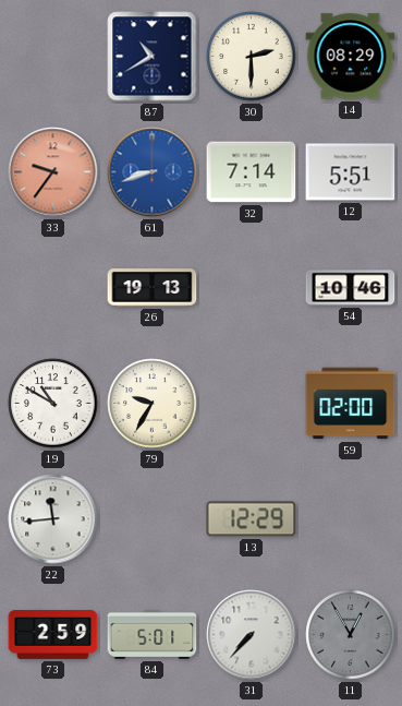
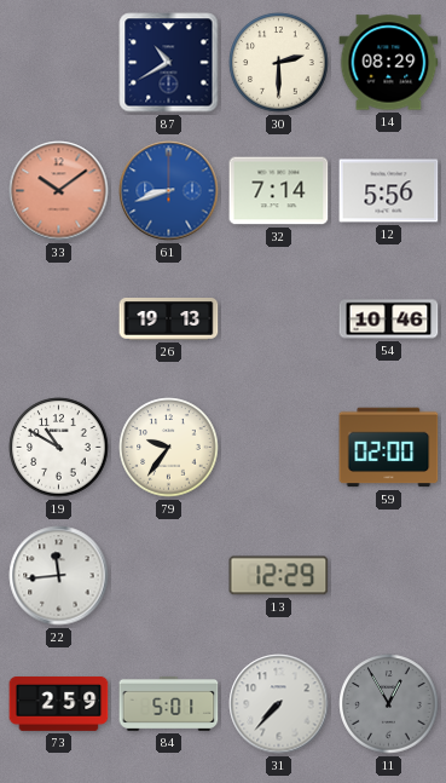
33: 9:36 -> 10:09
12: 5:51 -> 5:56
79: 9:35 -> 9:36
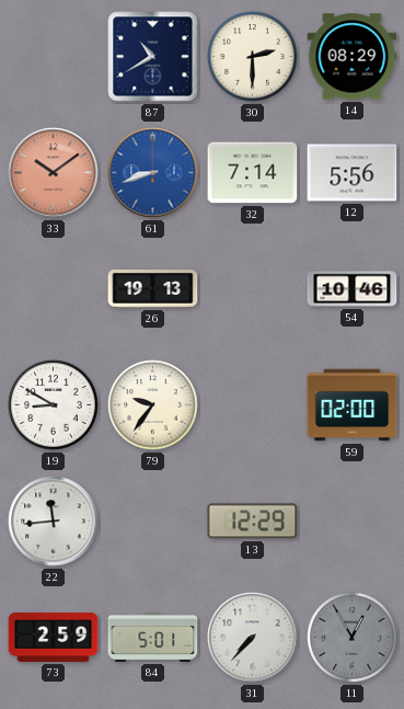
19: 10:50 -> 8:50
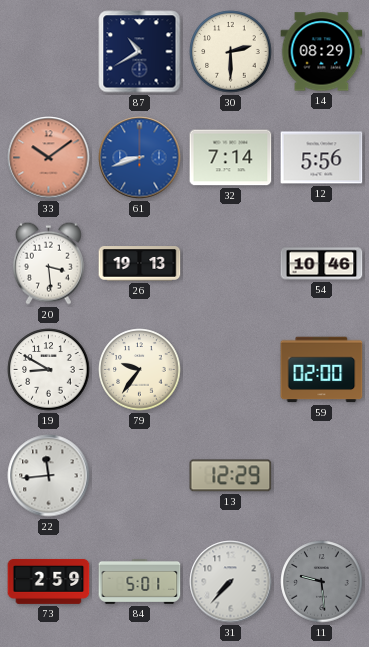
20: none -> 3:29
11: 12:55 -> 9:29
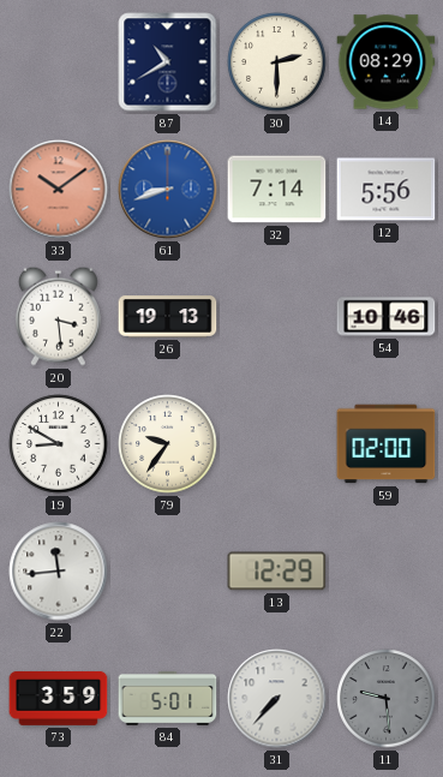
73: 2:59 -> 3:59
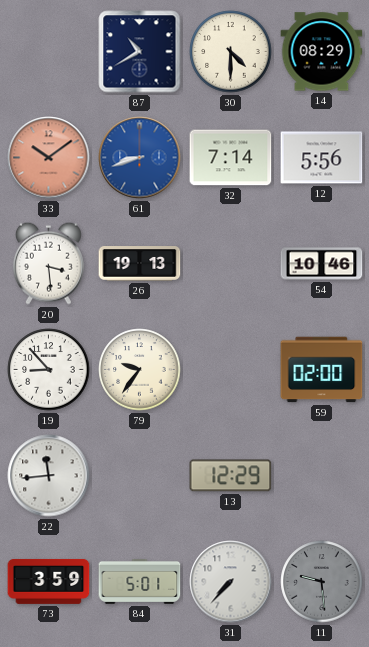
30: 2:30 -> 4:30
19: 8:50 -> 8:53
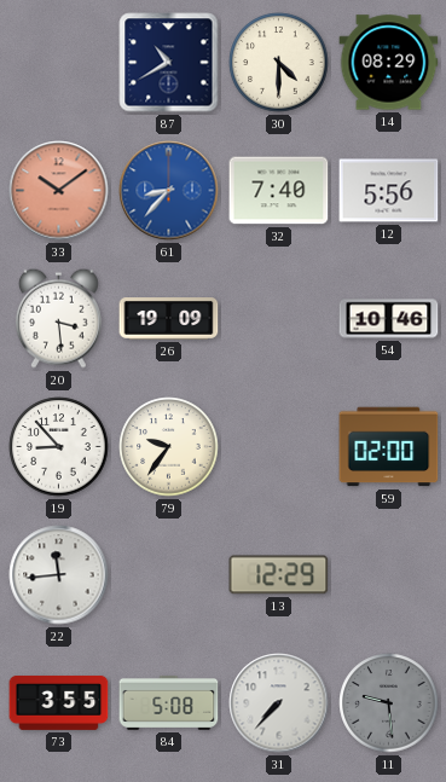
61: 8:42 -> 8:37
32: 7:14 -> 7:40
26: 19:13 -> 19:09
73: 3:59 -> 3:55
84: 5:01 -> 5:08
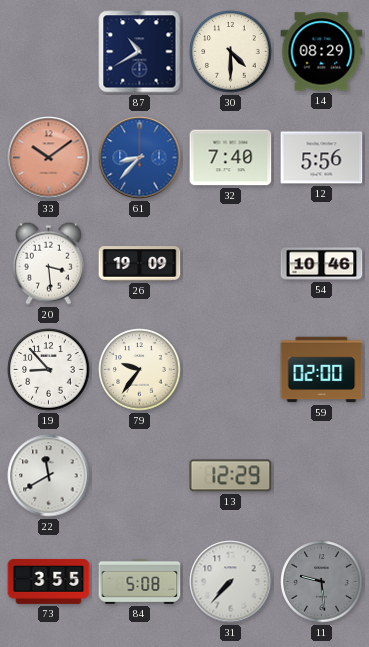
22: 11:44 -> 11:40
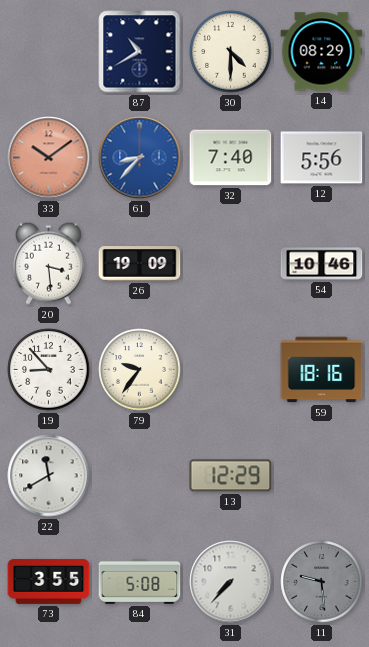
59: 02:00 -> 18:16
